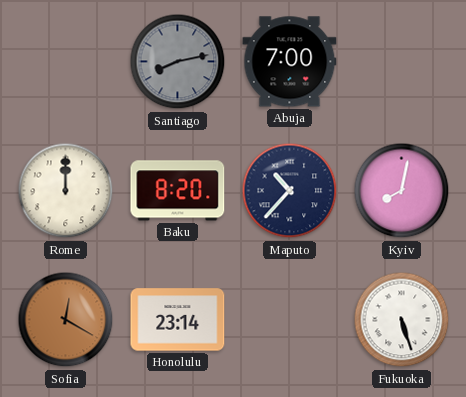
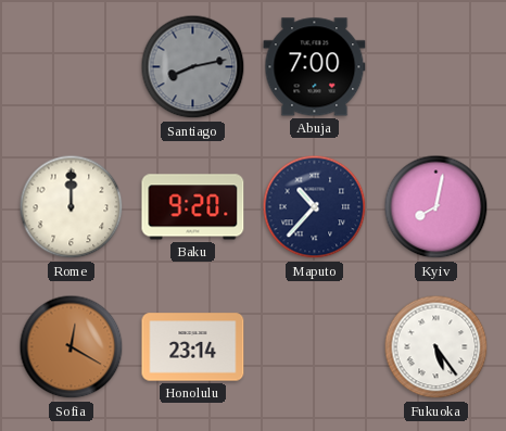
Baku: 8:20 -> 9:20
Fukuoka: 5:27 -> 5:24
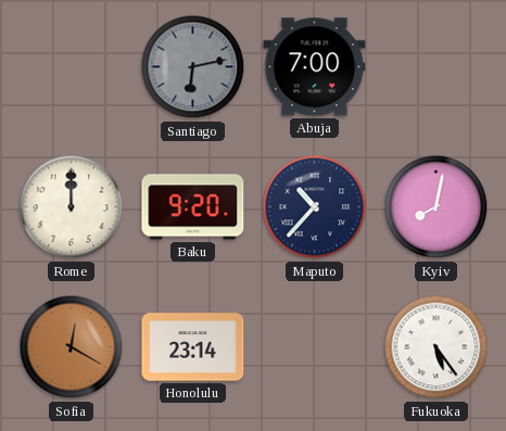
Santiago: 8:13 -> 6:13
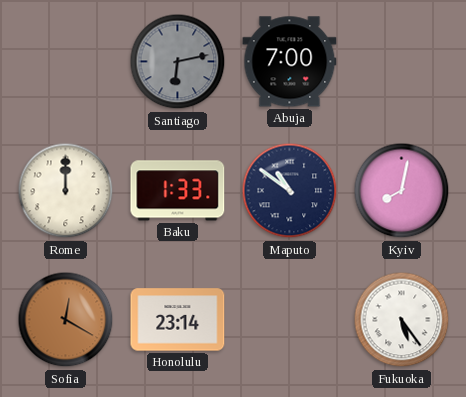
Baku: 9:20 -> 1:33
Maputo: 10:37 -> 10:51
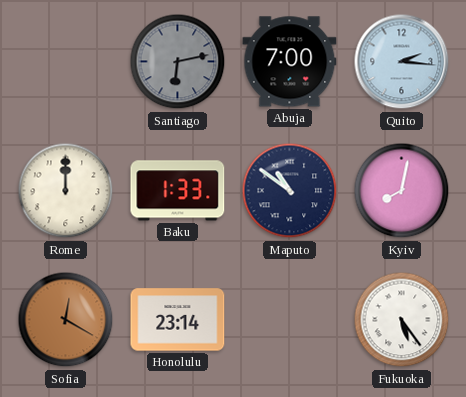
Quito: none -> 2:16
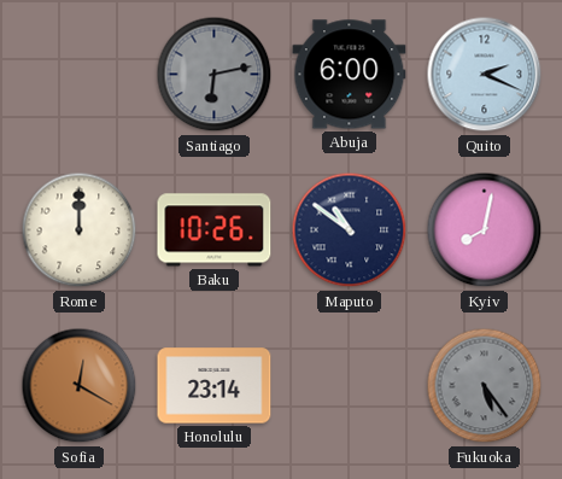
Abuja: 7:00 -> 6:00
Quito: 2:16 -> 2:19
Baku: 1:33 -> 10:26
Fukuoka dial: white -> grey
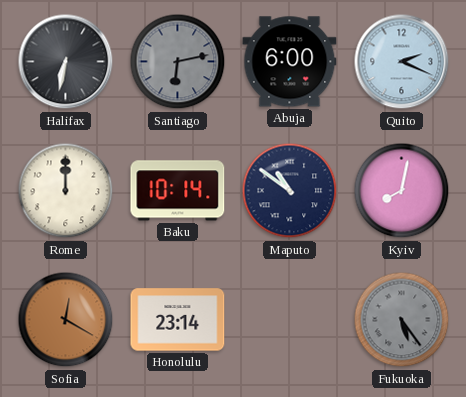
Halifax: none -> 6:32
Baku: 10:26 -> 10:14
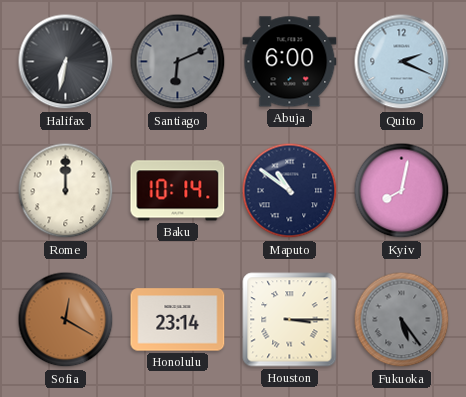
Santiago: 6:13 -> 6:11
Houston: none -> 3:15
